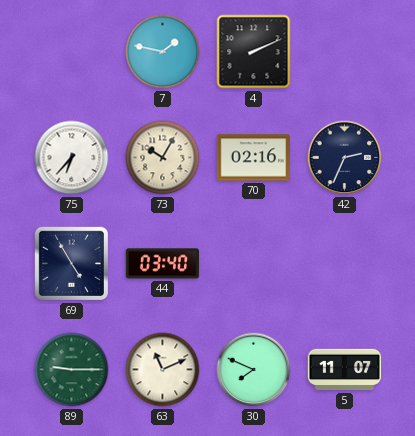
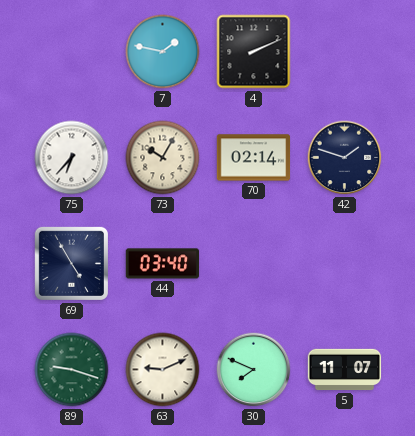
70: 02:16 -> 02:14
42: 2:34 -> 1:48
89: 9:15 -> 9:18
63: 11:11 -> 9:11
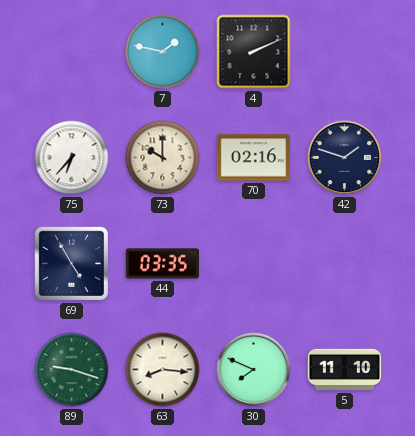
73: 10:05 -> 10:00
70: 02:14 -> 02:16
44: 03:40 -> 03:35
63: 9:11 -> 8:16
5: 11:07 -> 11:10
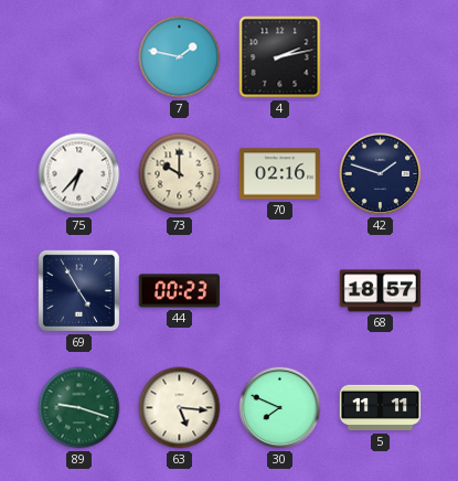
4: 2:11 -> 2:13
44: 03:35 -> 00:23
68: none -> 18:57
63: 8:16 -> 5:16
5: 11:10 -> 11:11
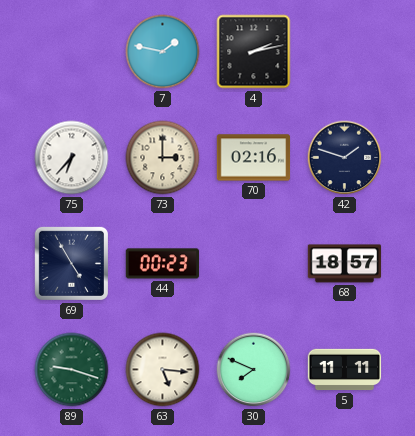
73: 10:00 -> 3:00
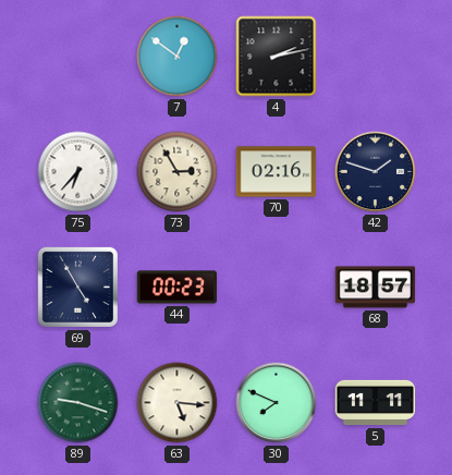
7: 1:47 -> 12:51
73: 3:00 -> 2:55
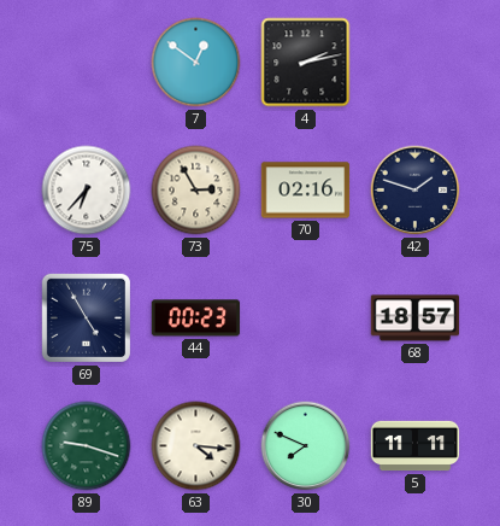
63: 5:16 -> 4:16
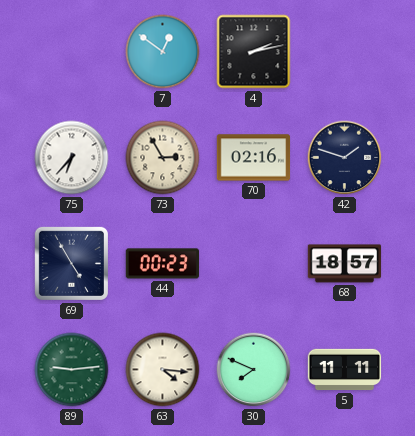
89: 9:18 -> 9:14
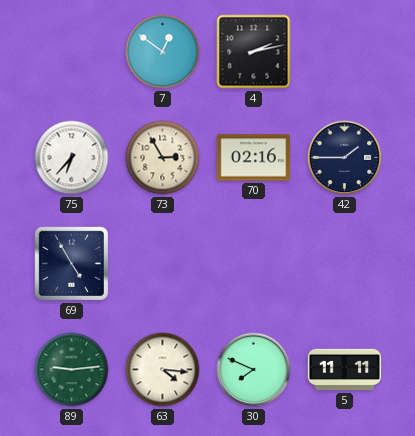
42: 1:48 -> 1:45
44: 00:23 -> none
68: 18:57 -> none
